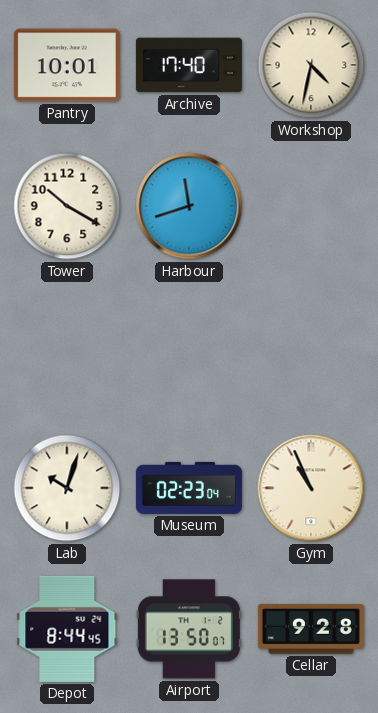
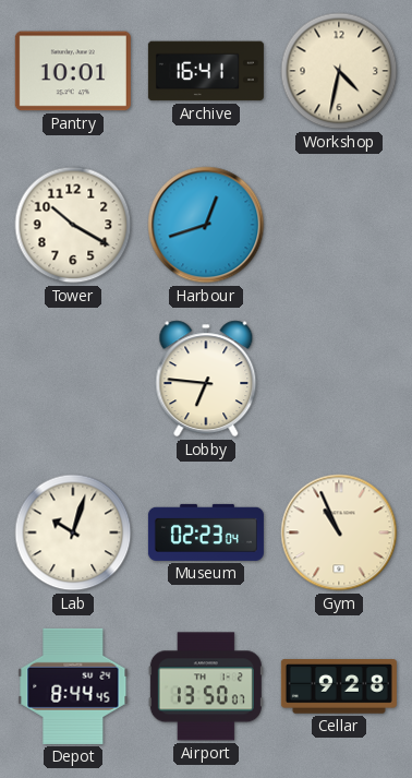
Archive: 17:40 -> 16:41
Harbour: 11:42 -> 12:42
Lobby: none -> 6:46
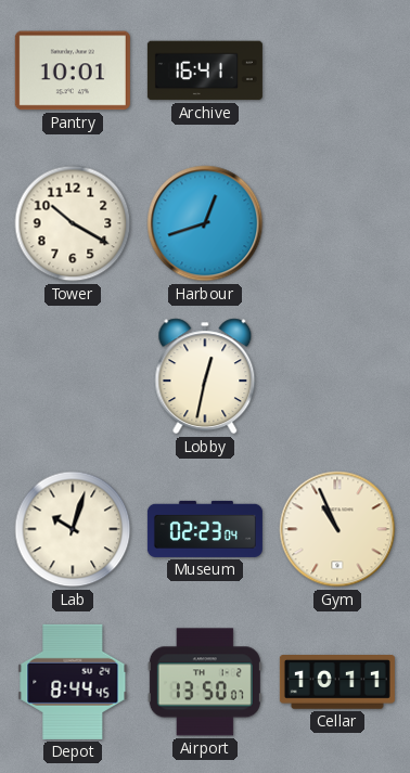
Workshop: 4:32 -> none
Lobby: 6:46 -> 12:32
Cellar: 9:28 -> 10:11
